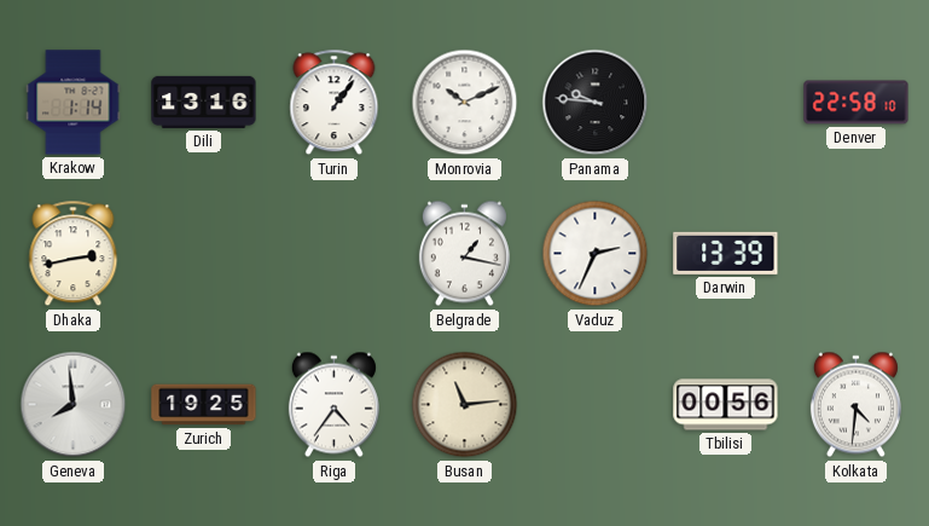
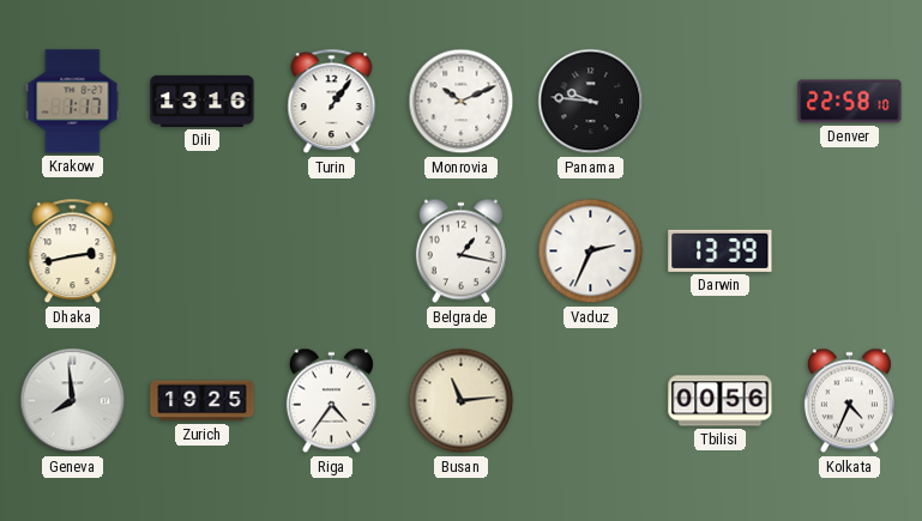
Krakow: 1:14 -> 1:17
Kolkata: 4:31 -> 4:34
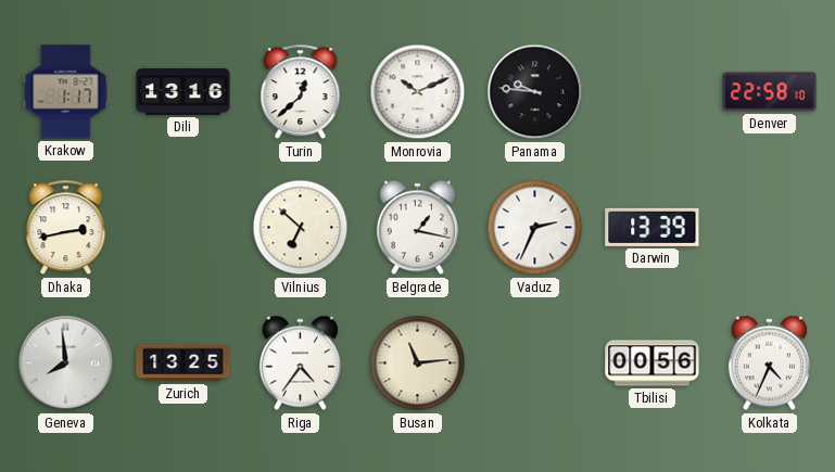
Turin: 1:06 -> 12:38
Vilnius: none -> 6:52
Zurich: 19:25 -> 13:25
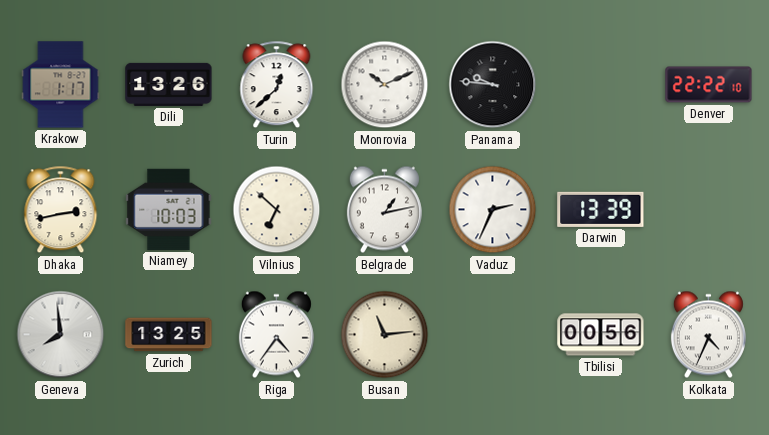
Dili: 13:16 -> 13:26
Denver: 22:58 -> 22:22
Niamey: none -> 10:03
Belgrade: 1:17 -> 1:13
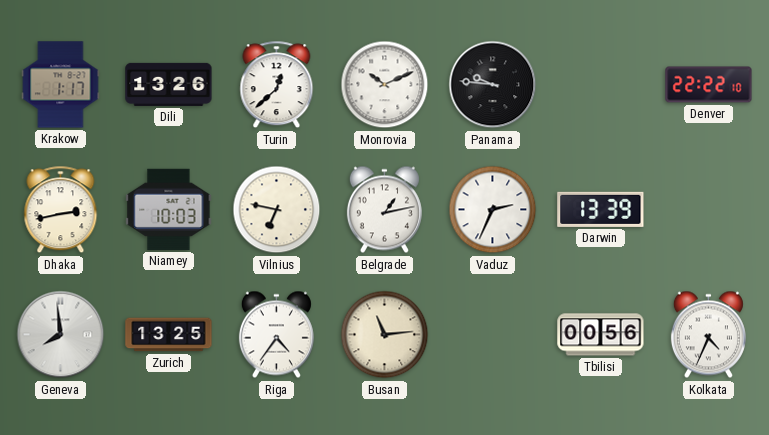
Vilnius: 6:52 -> 6:47
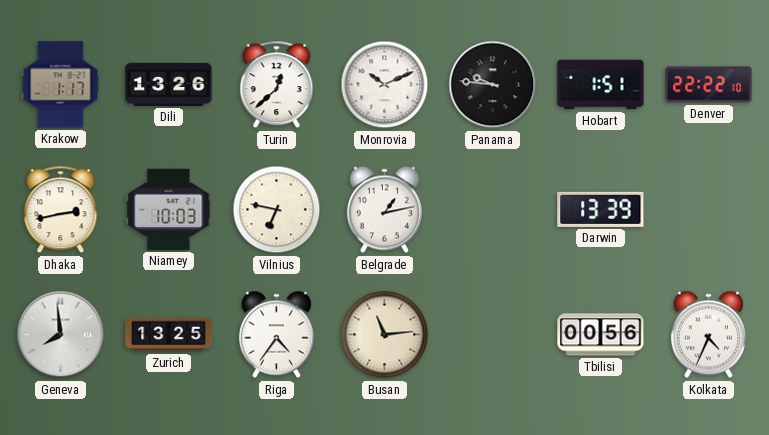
Hobart: none -> 1:51
Vaduz: 2:34 -> none
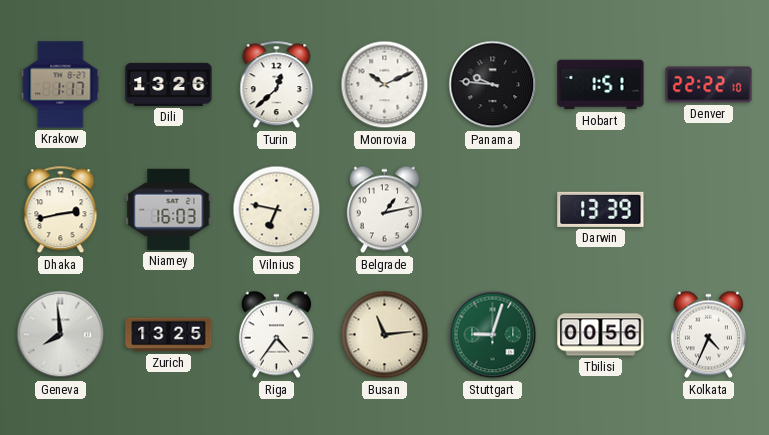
Niamey: 10:03 -> 16:03
Stuttgart: none -> 9:03
